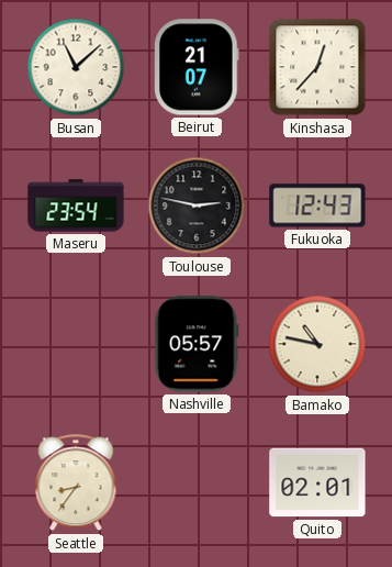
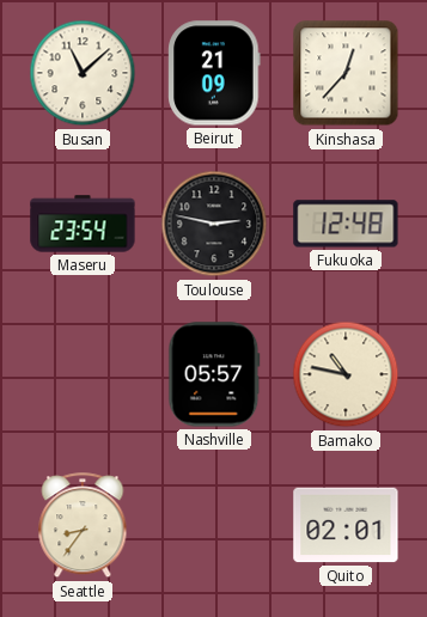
Beirut: 21:07 -> 21:09
Fukuoka: 12:43 -> 12:48
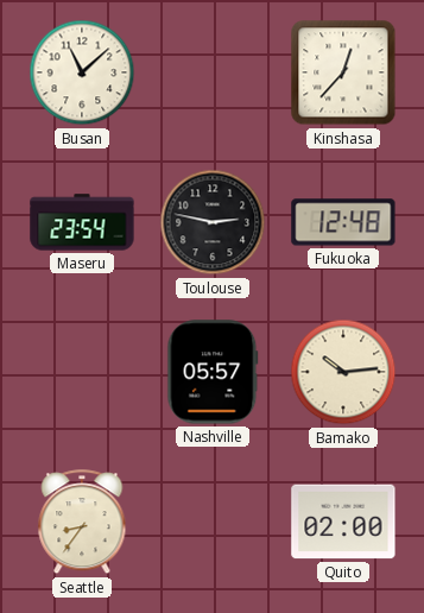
Beirut: 21:09 -> none
Bamako: 10:47 -> 10:14
Quito: 02:01 -> 02:00
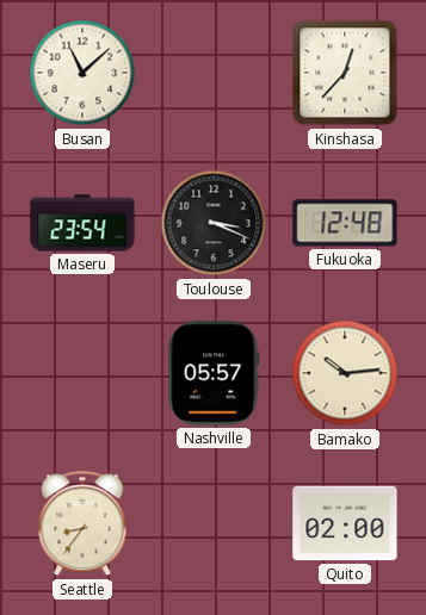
Toulouse: 2:47 -> 3:19
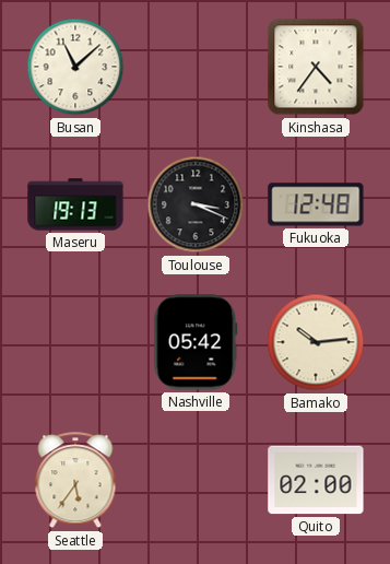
Kinshasa: 12:37 -> 4:36
Maseru: 23:54 -> 19:13
Nashville: 05:57 -> 05:42
Seattle: 8:36 -> 5:36
